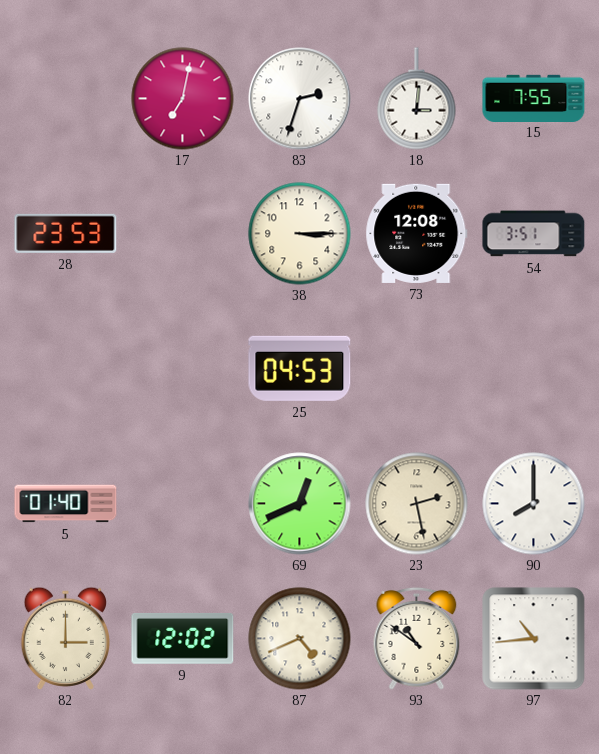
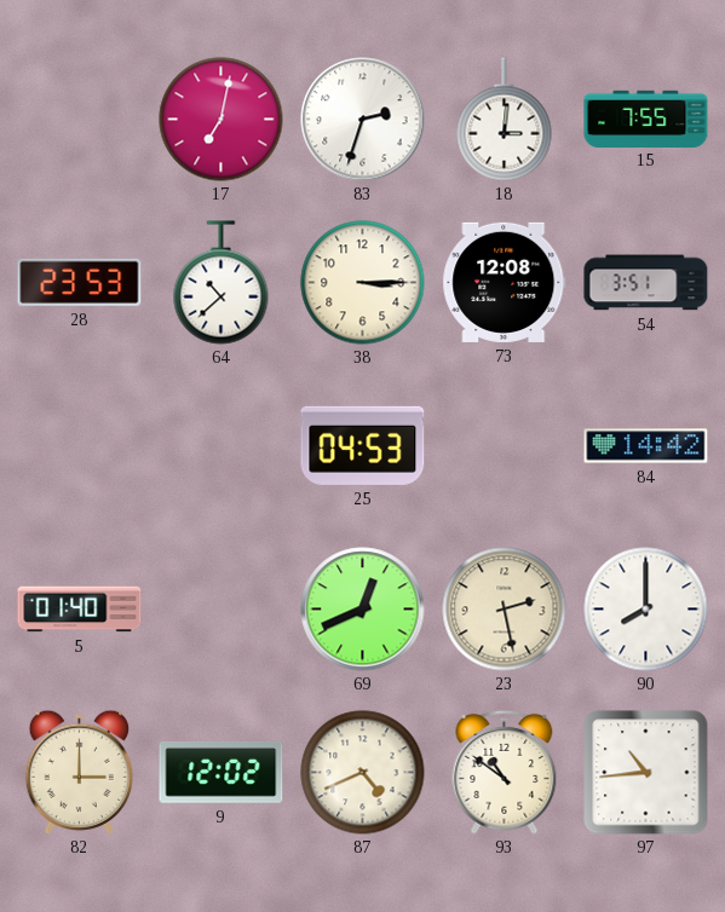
64: none -> 10:38
84: none -> 14:42
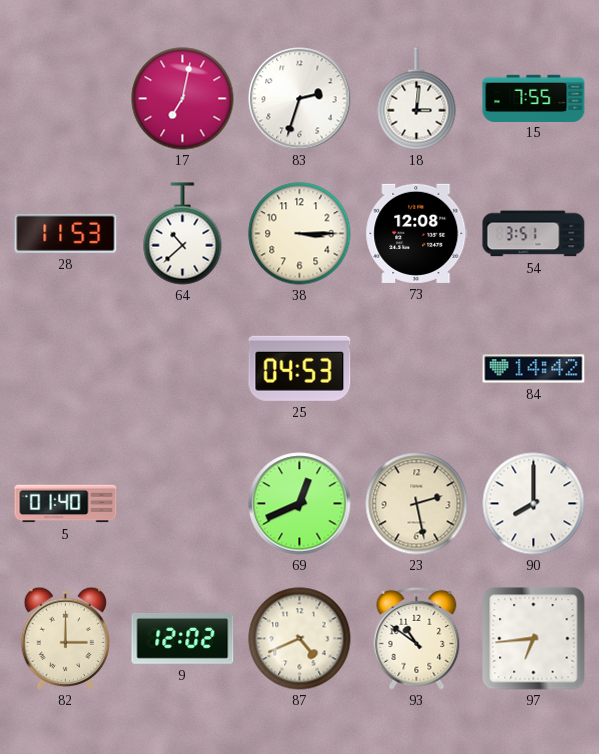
28: 23:53 -> 11:53
97: 10:44 -> 6:44
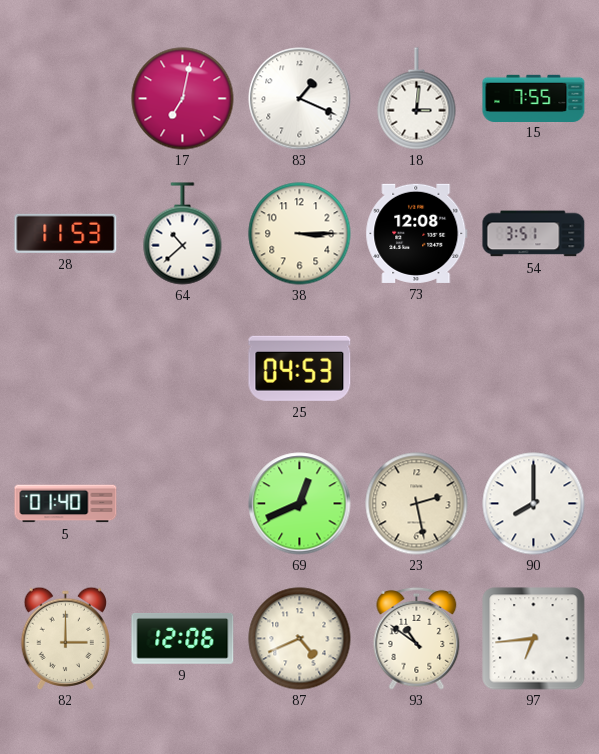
83: 2:33 -> 1:19
84: 14:42 -> none
9: 12:02 -> 12:06
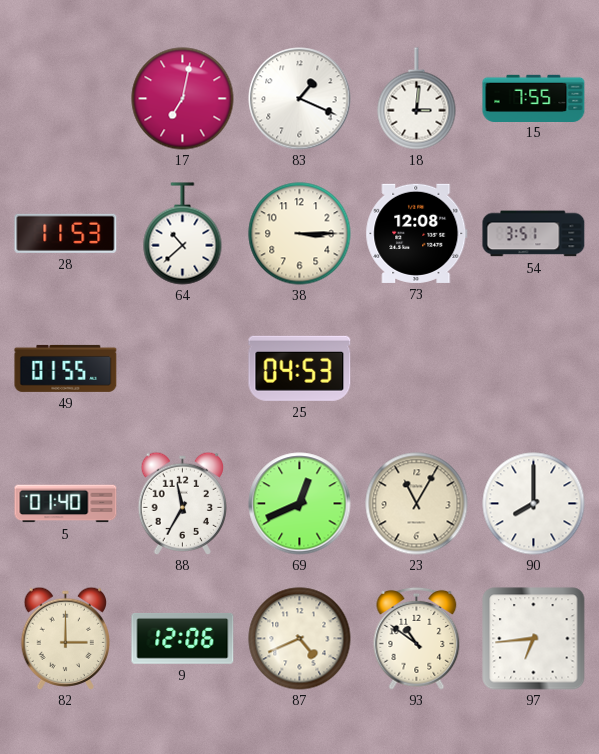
49: none -> 01:55
88: none -> 11:35
23: 2:28 -> 11:05
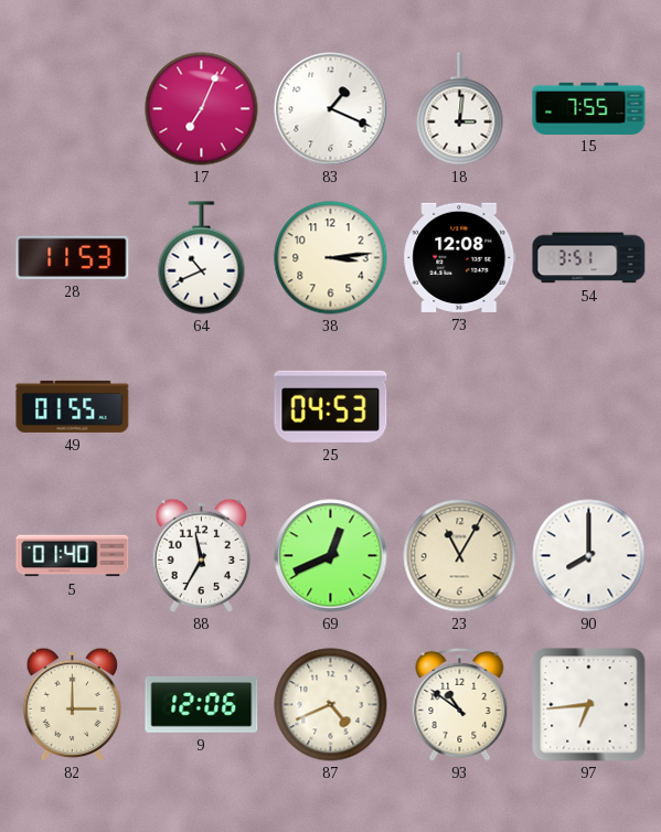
17: 7:02 -> 7:04
64: 10:38 -> 10:41
38: 3:15 -> 3:14
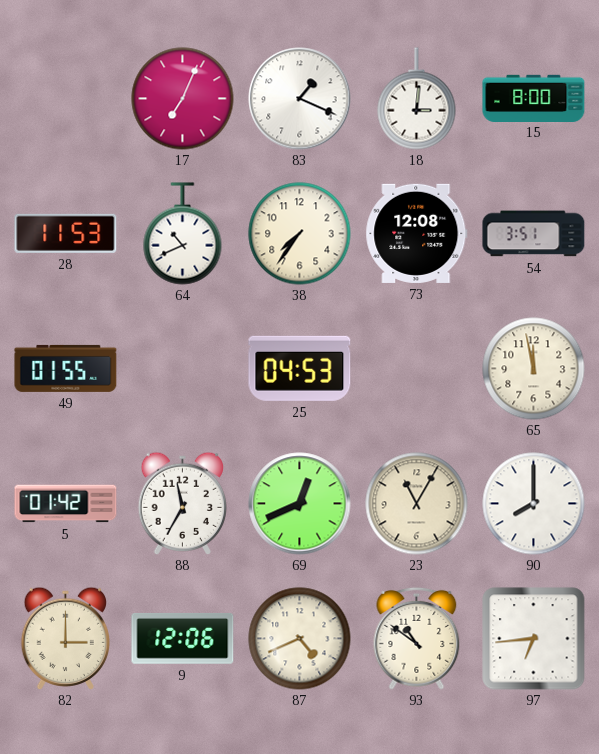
15: 7:55 -> 8:00
38: 3:14 -> 7:36
65: none -> 11:58
5: 01:40 -> 01:42
